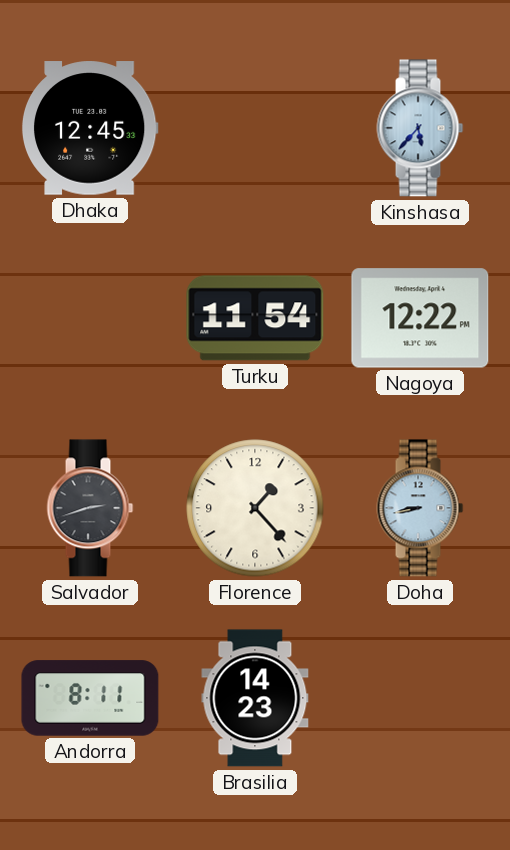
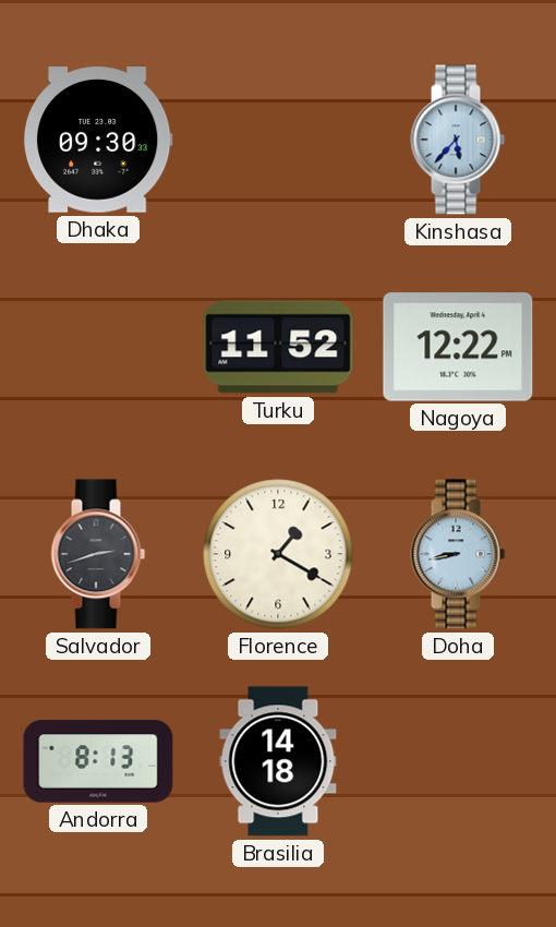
Dhaka: 12:45 -> 09:30
Turku: 11:54 -> 11:52
Florence: 1:23 -> 1:20
Andorra: 8:11 -> 8:13
Brasilia: 14:23 -> 14:18
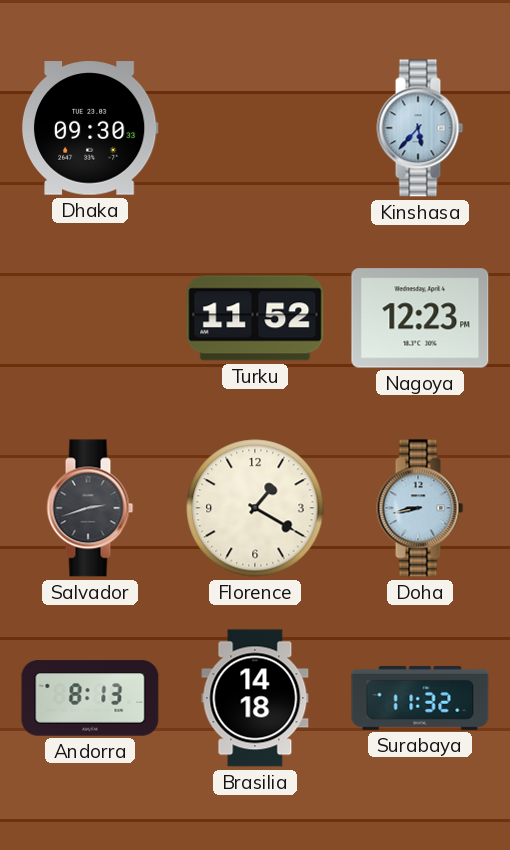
Nagoya: 12:22 -> 12:23
Surabaya: none -> 11:32
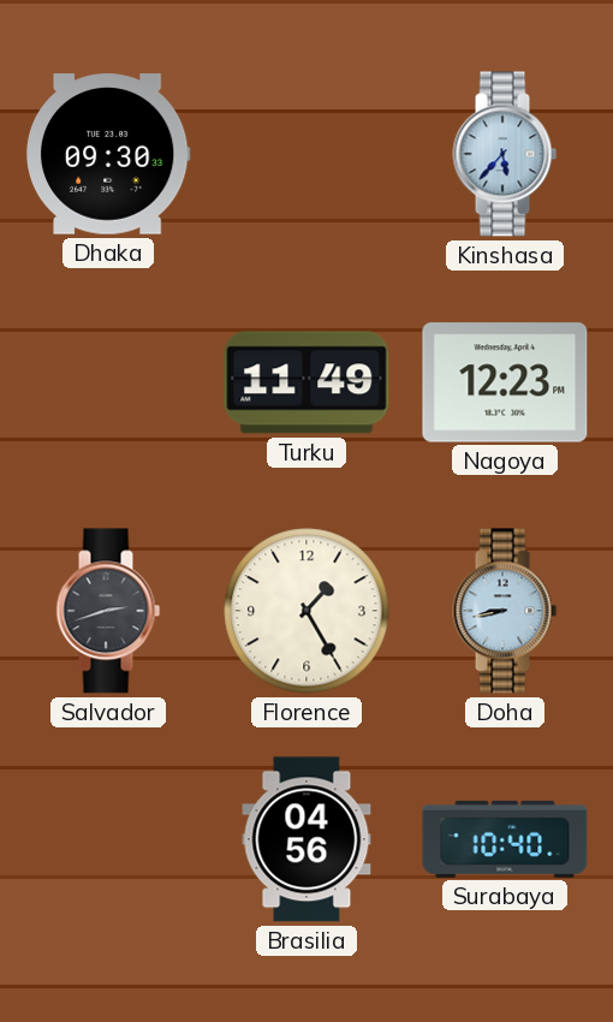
Turku: 11:52 -> 11:49
Florence: 1:20 -> 1:25
Andorra: 8:13 -> none
Brasilia: 14:18 -> 04:56
Surabaya: 11:32 -> 10:40
